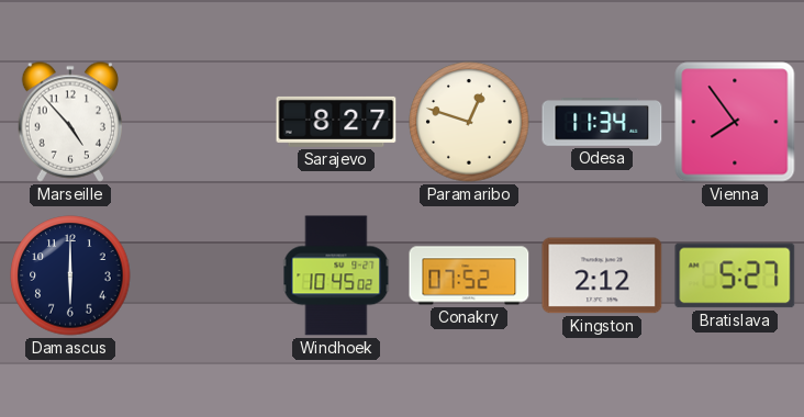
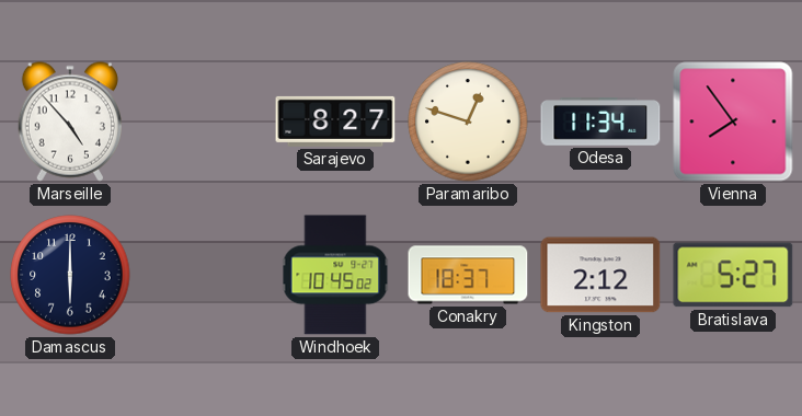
Conakry: 07:52 -> 18:37
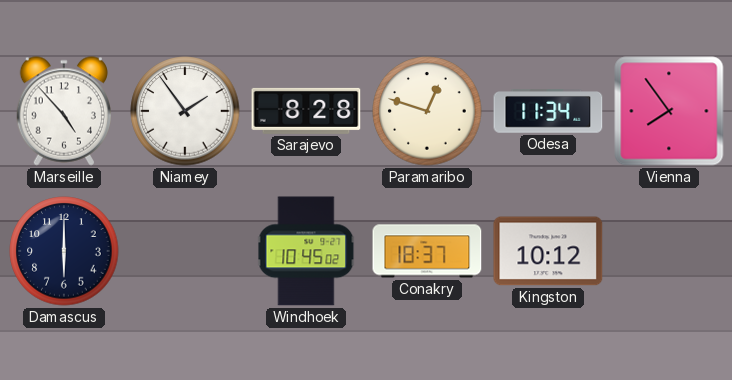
Niamey: none -> 1:54
Sarajevo: 8:27 -> 8:28
Kingston: 2:12 -> 10:12
Bratislava: 5:27 -> none
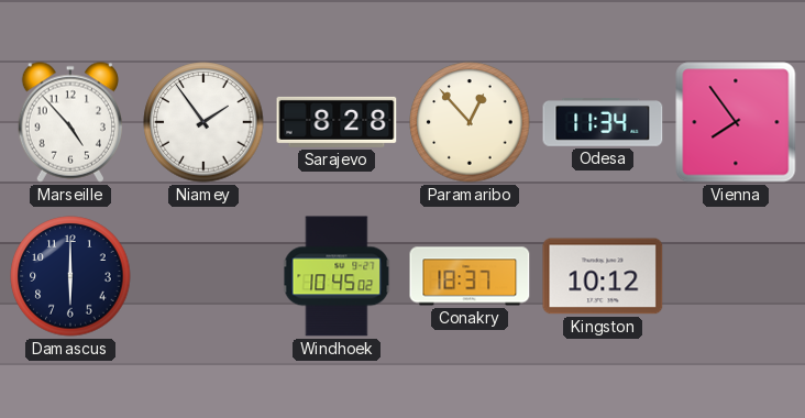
Paramaribo: 12:48 -> 12:53
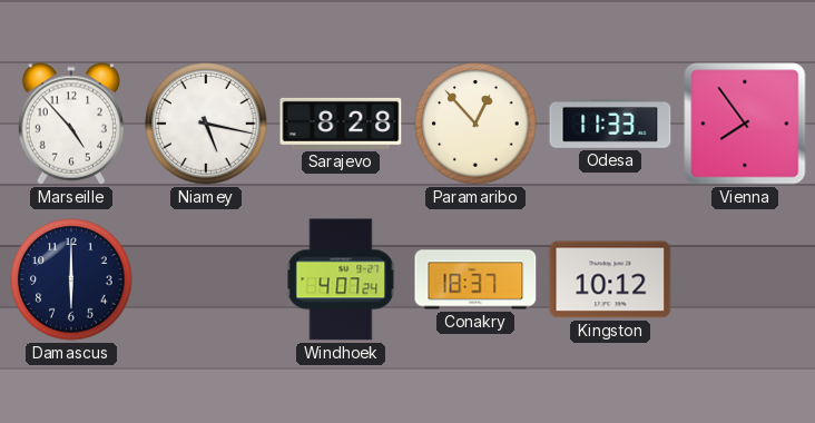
Niamey: 1:54 -> 5:17
Odesa: 11:34 -> 11:33
Windhoek: 10:45 -> 4:07
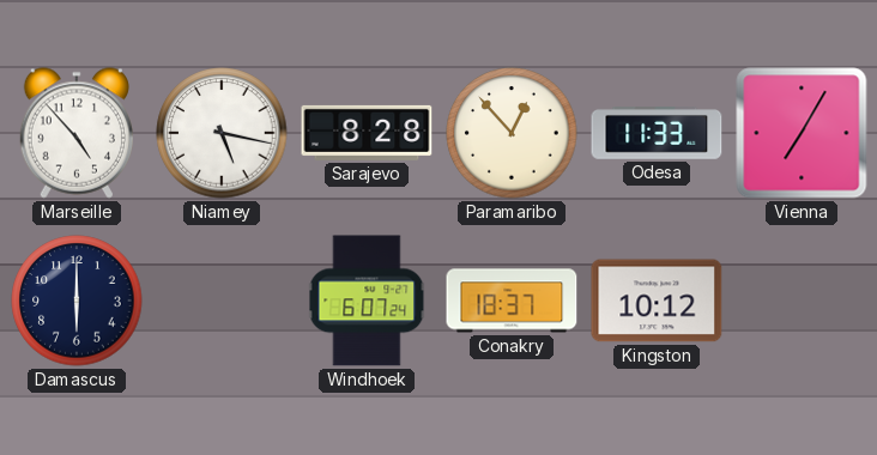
Vienna: 7:54 -> 7:05
Windhoek: 4:07 -> 6:07
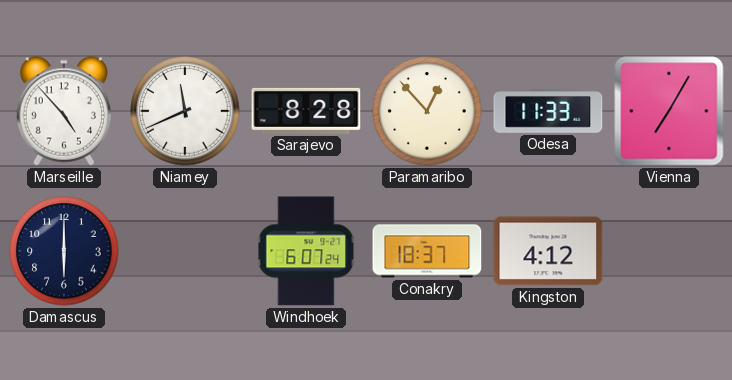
Niamey: 5:17 -> 11:41
Kingston: 10:12 -> 4:12
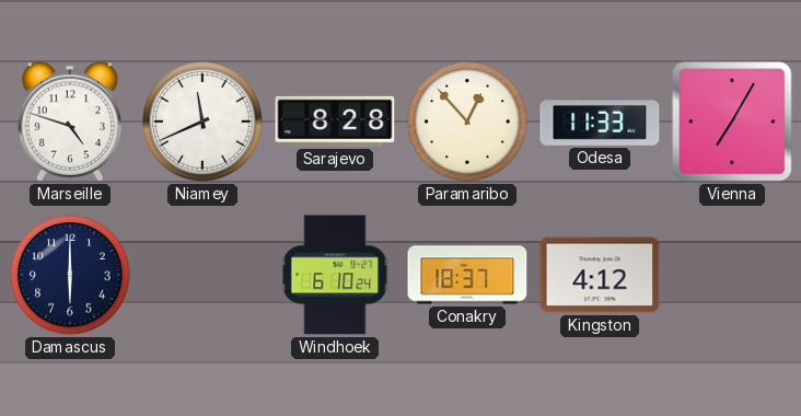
Marseille: 4:53 -> 4:48
Windhoek: 6:07 -> 6:10
